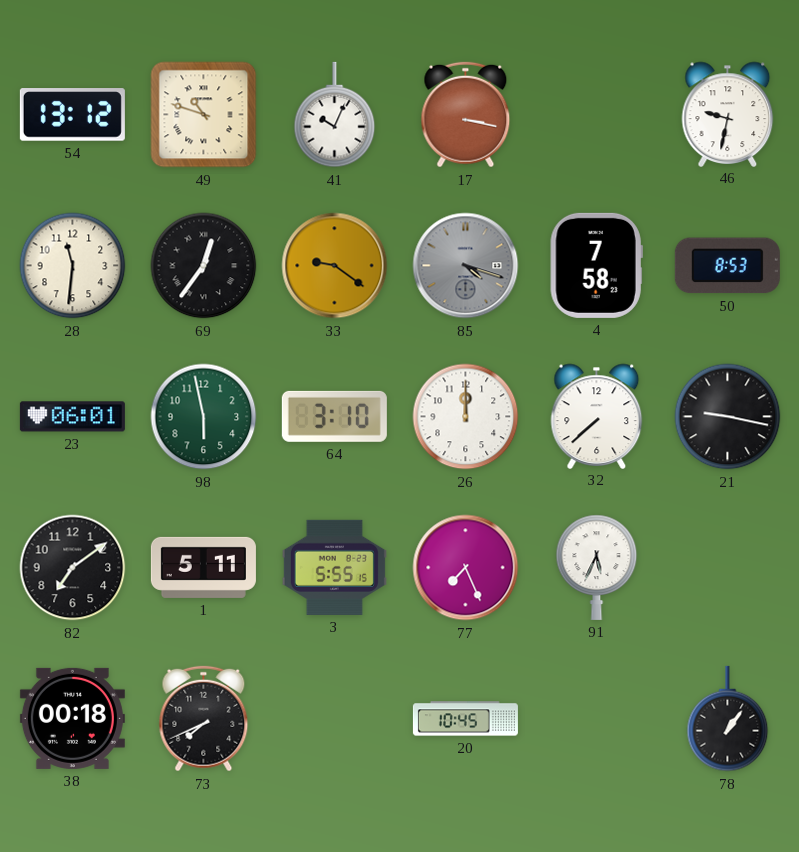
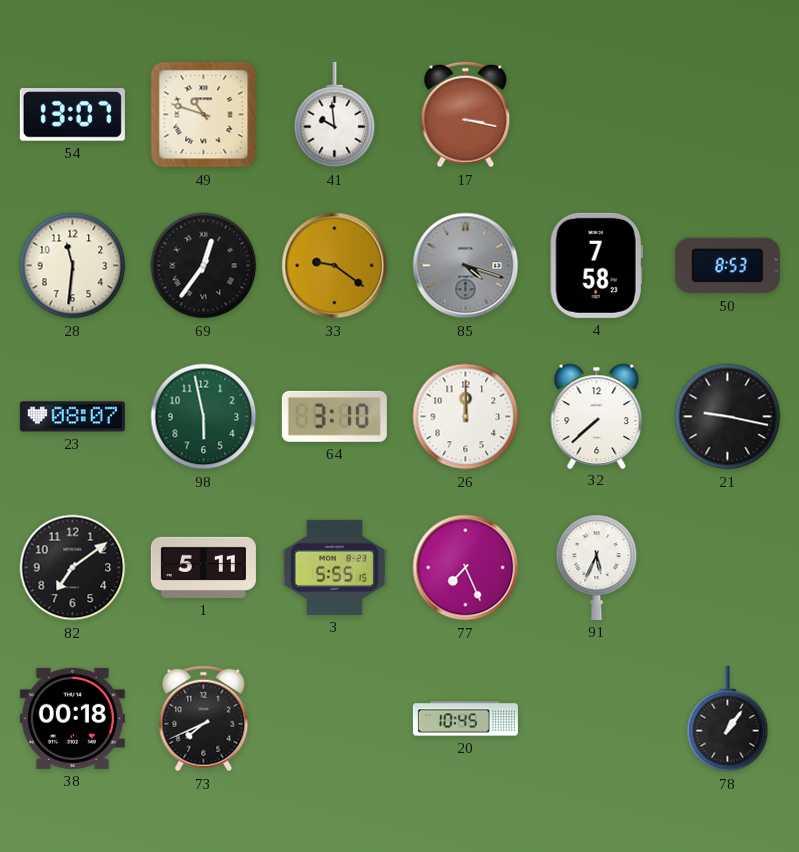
54: 13:12 -> 13:07
41: 10:04 -> 9:59
46: 9:32 -> none
23: 06:01 -> 08:07
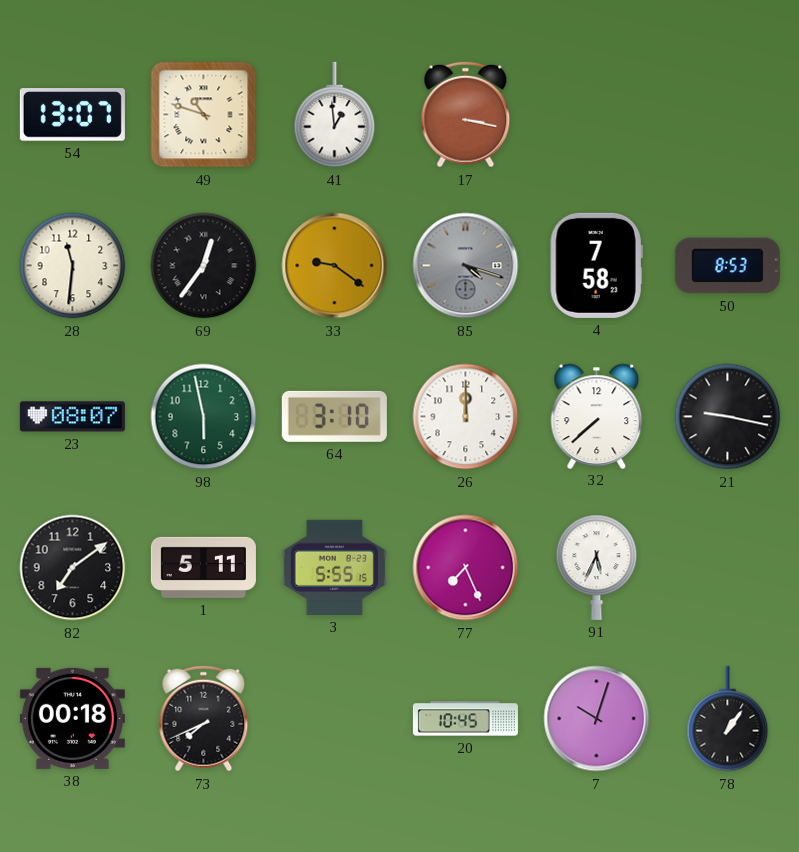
41: 9:59 -> 12:59
7: none -> 10:03
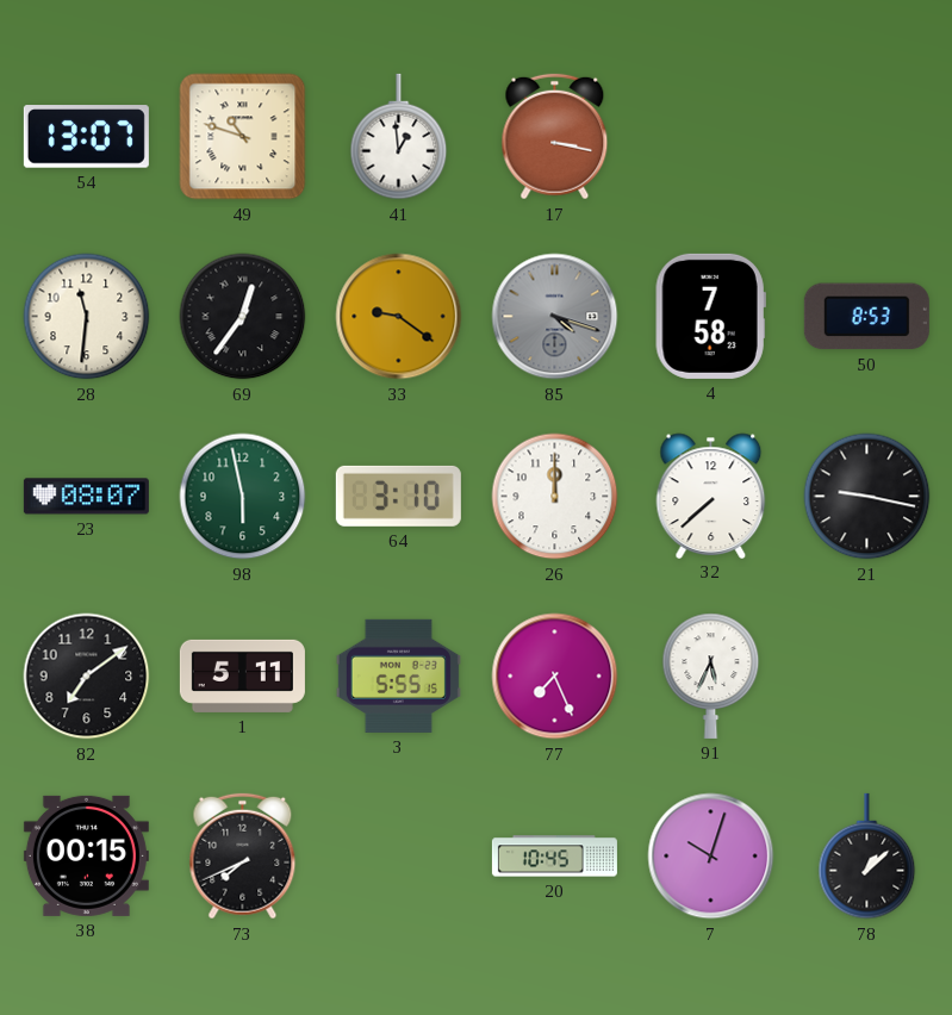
38: 00:18 -> 00:15
78: 1:06 -> 1:08
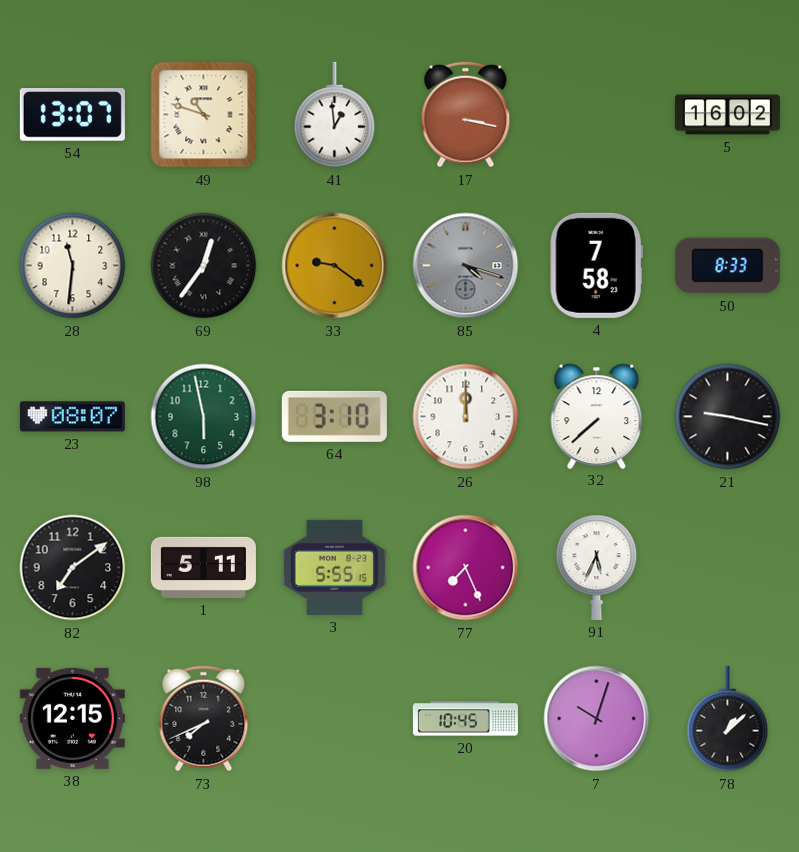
5: none -> 16:02
50: 8:53 -> 8:33
38: 00:15 -> 12:15
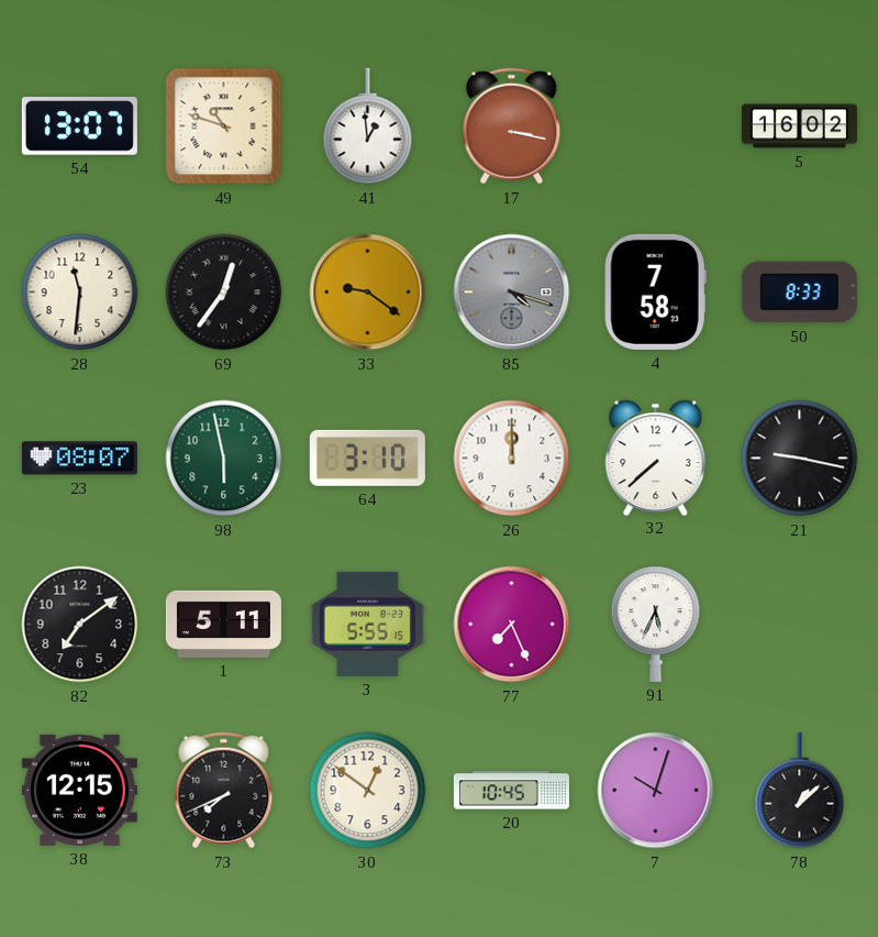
30: none -> 12:51
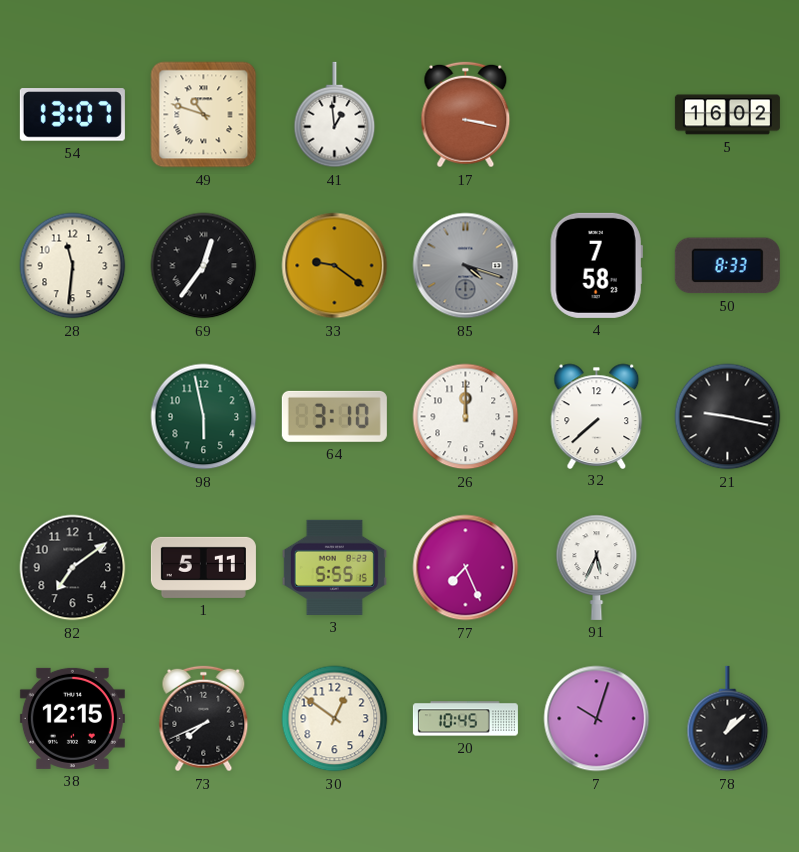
23: 08:07 -> none
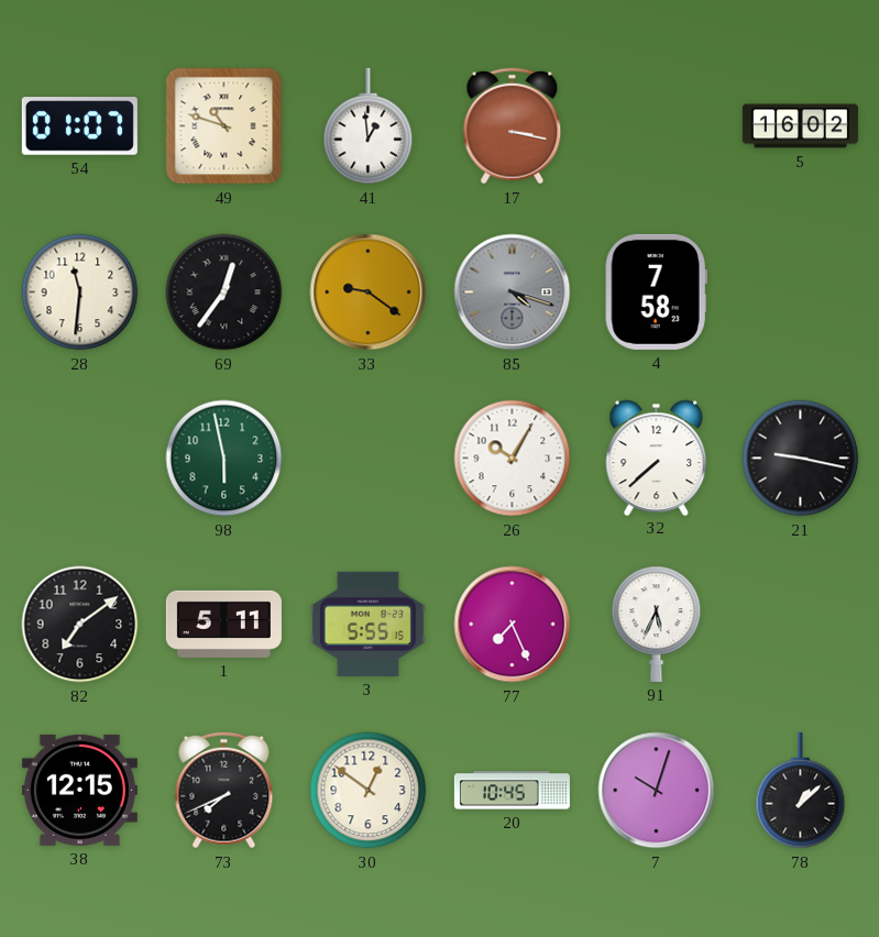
54: 13:07 -> 01:07
50: 8:33 -> none
64: 3:10 -> none
26: 12:00 -> 10:05
